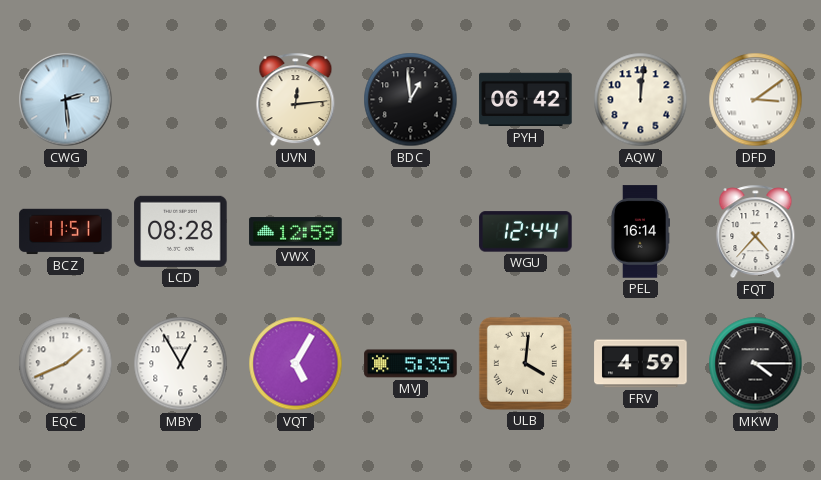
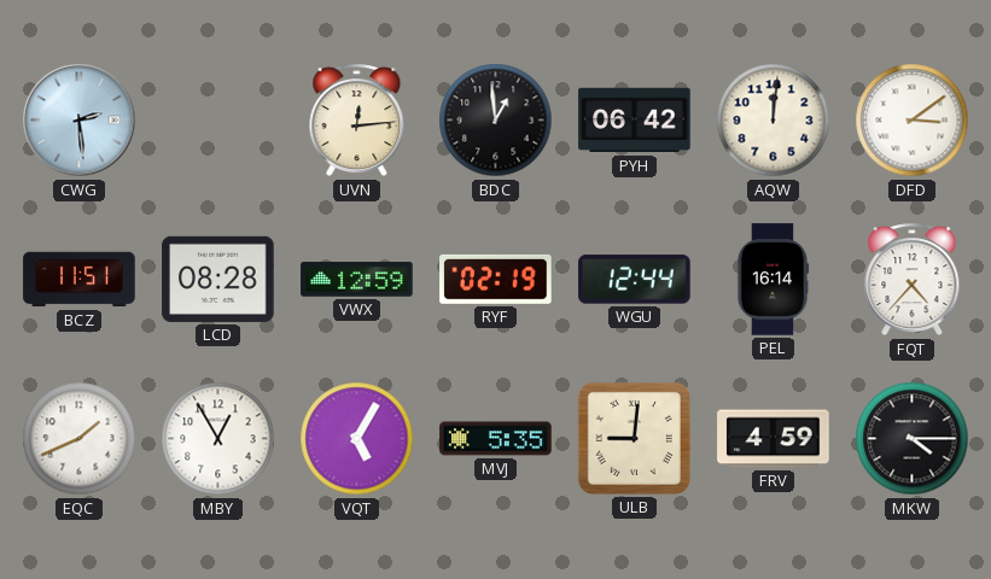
RYF: none -> 02:19
ULB: 4:01 -> 9:01
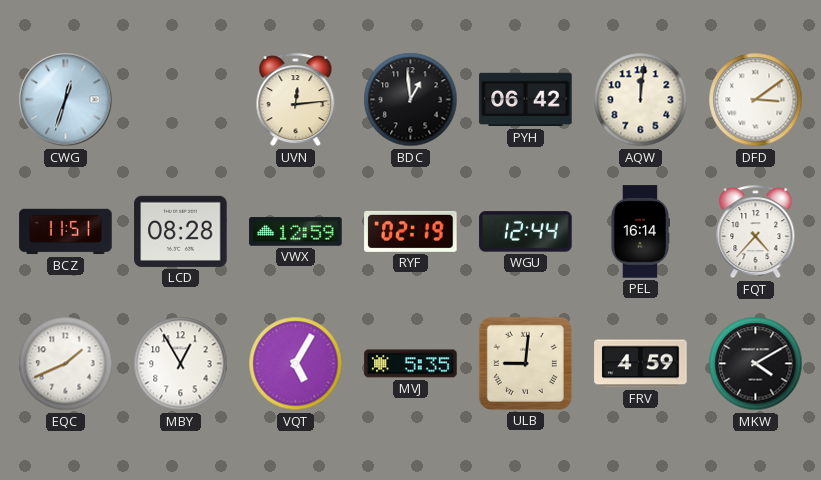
CWG: 2:29 -> 12:33
MKW: 4:15 -> 4:10
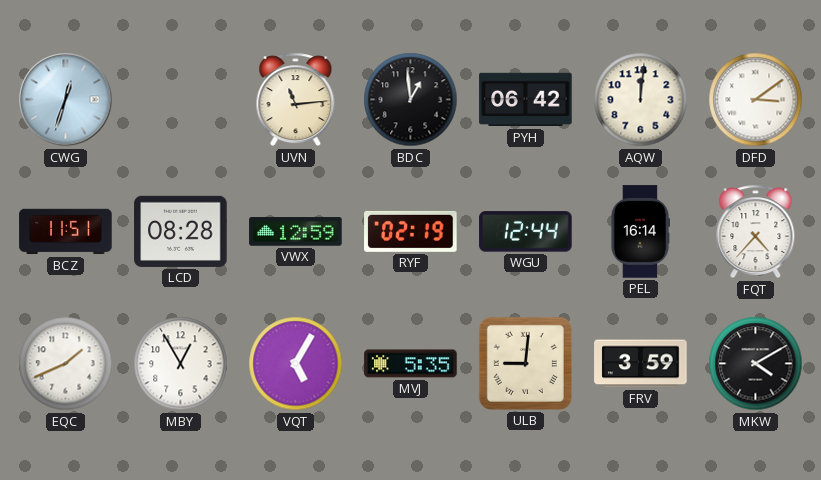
UVN: 12:14 -> 11:14
FRV: 4:59 -> 3:59
